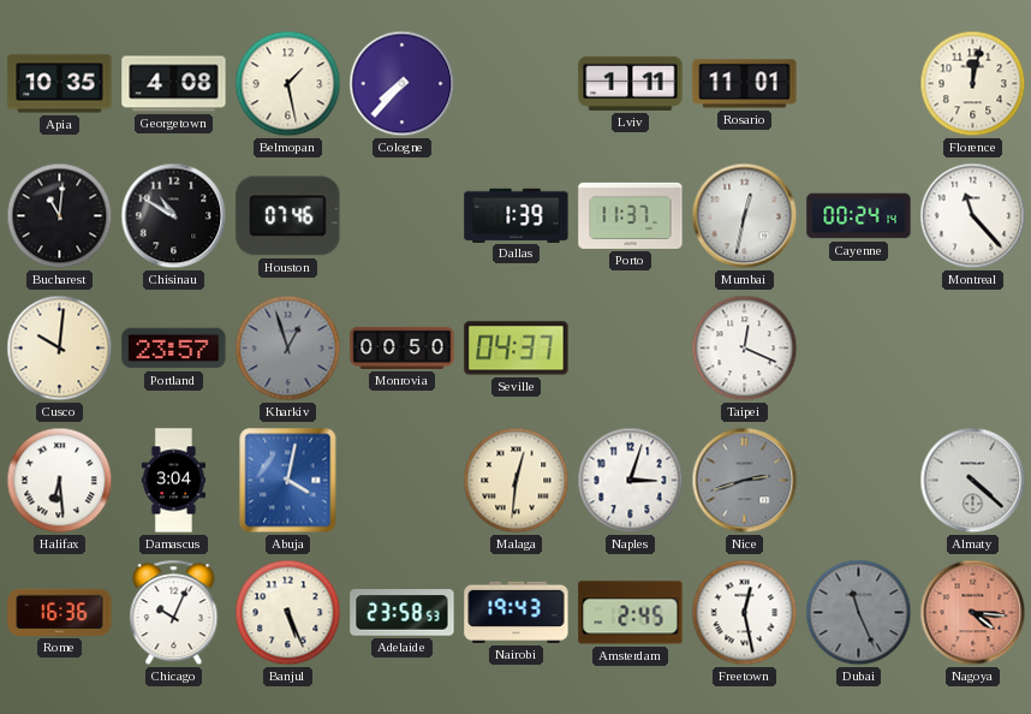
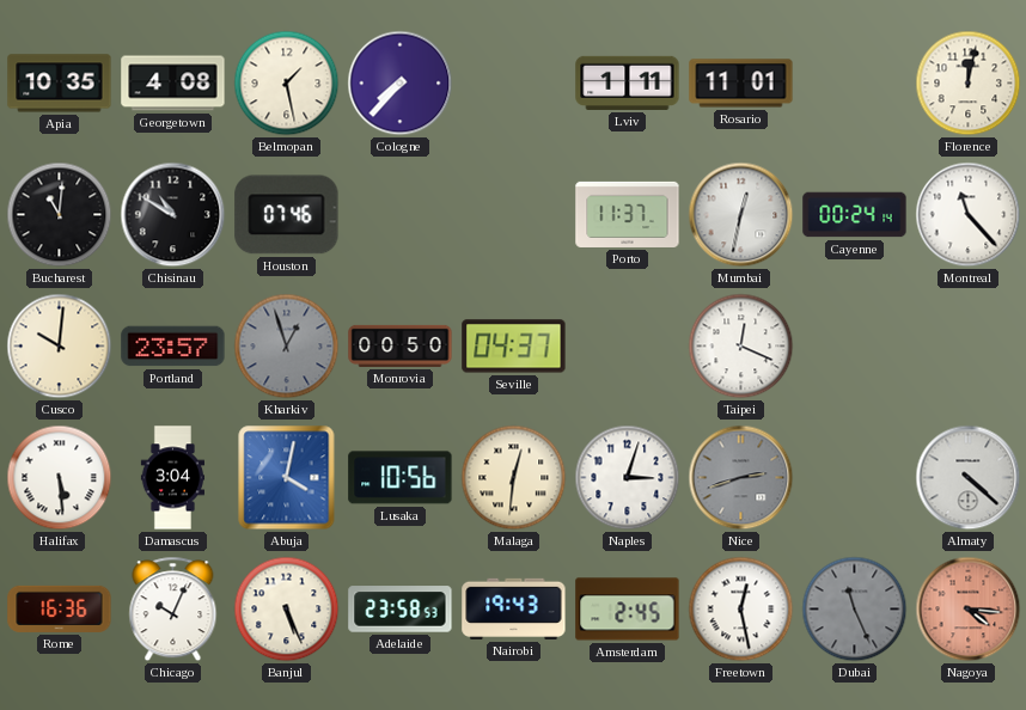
Dallas: 1:39 -> none
Halifax: 6:29 -> 5:29
Lusaka: none -> 10:56
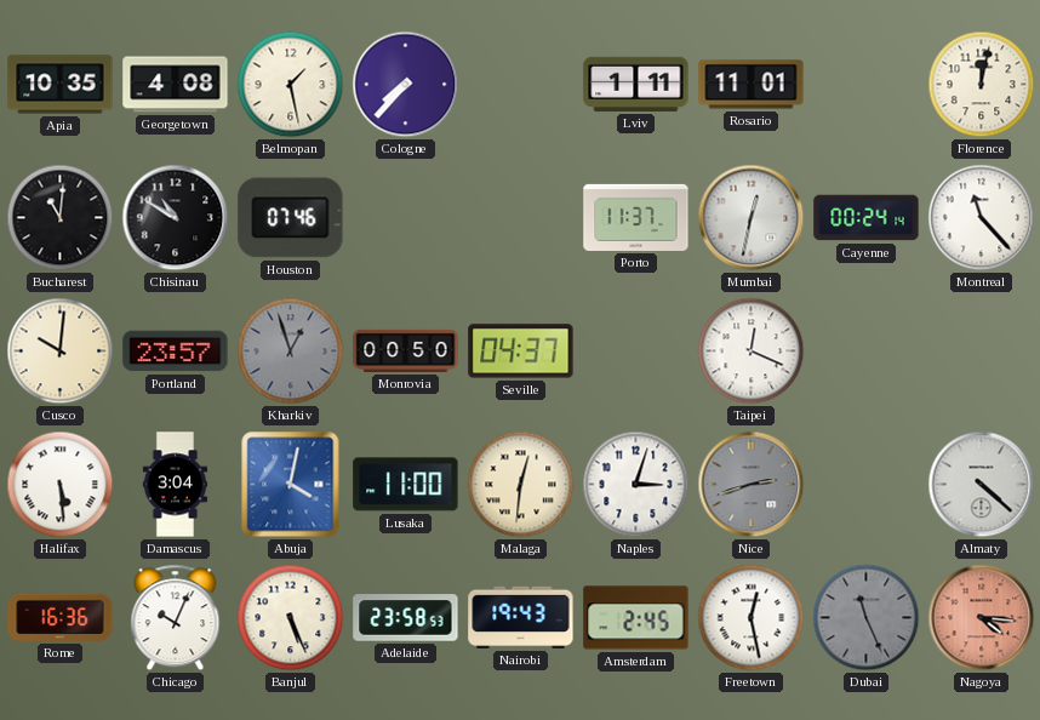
Lusaka: 10:56 -> 11:00
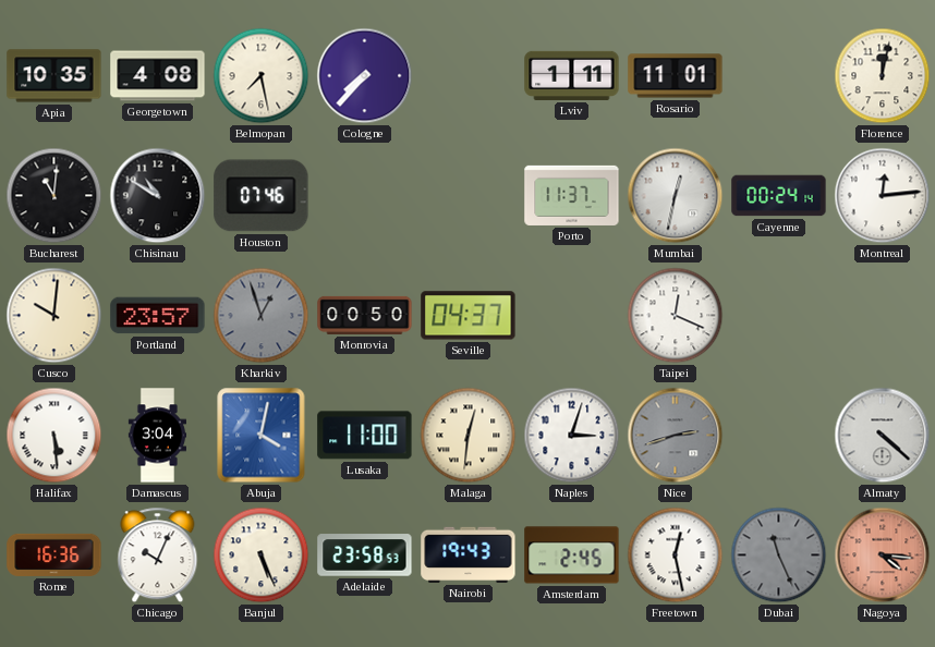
Belmopan: 1:28 -> 7:28
Montreal: 11:23 -> 12:14
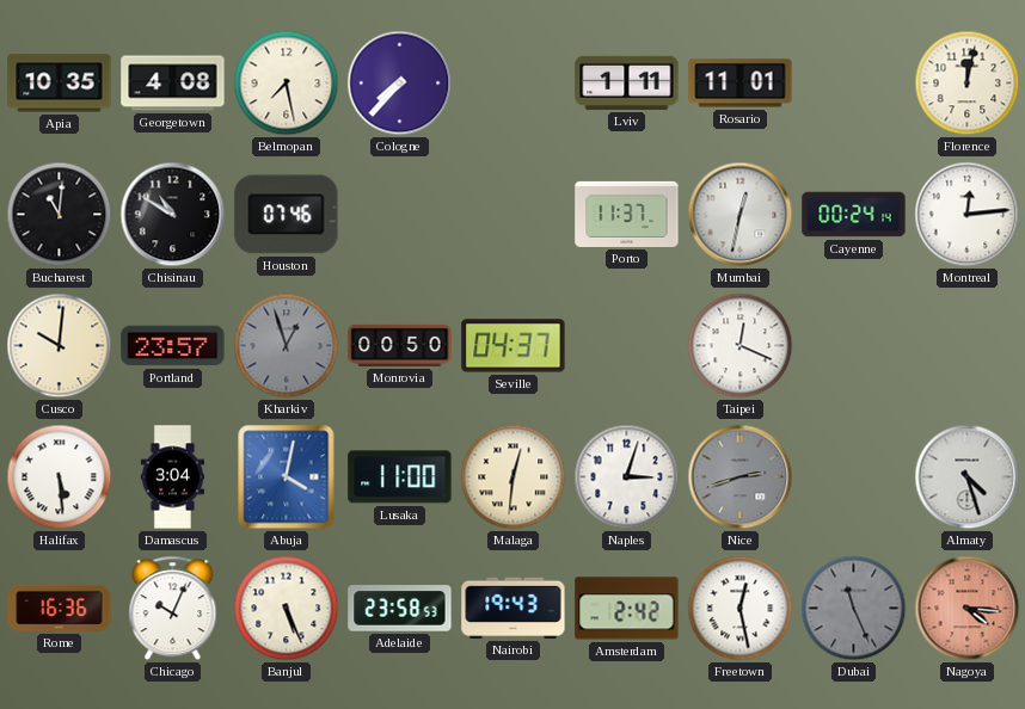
Almaty: 4:22 -> 4:27
Amsterdam: 2:45 -> 2:42
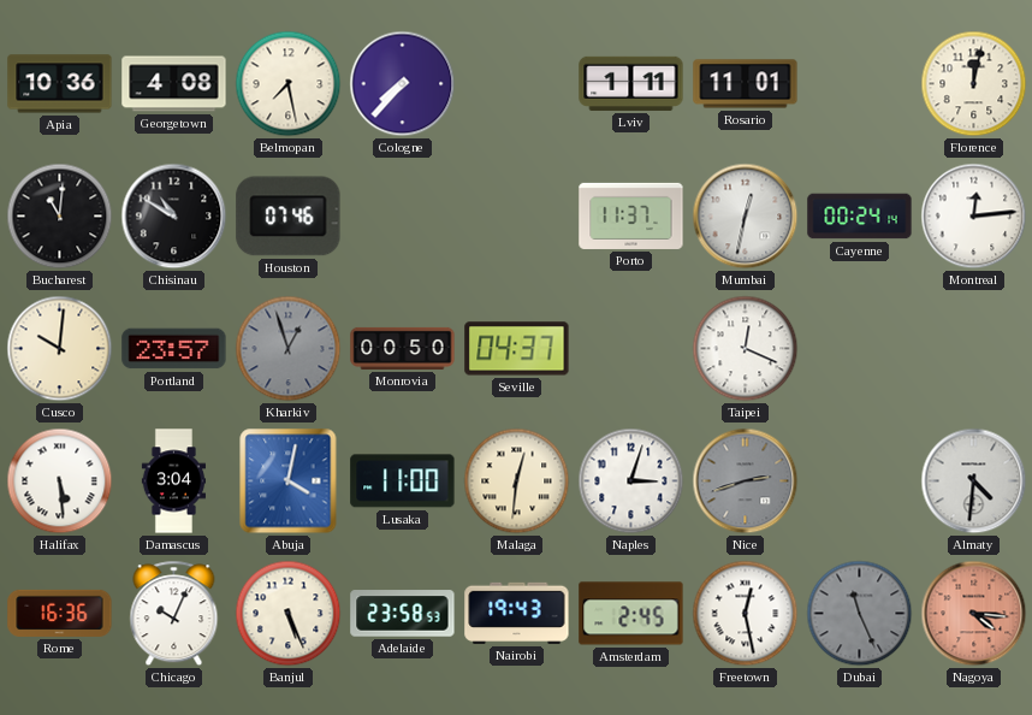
Apia: 10:35 -> 10:36
Almaty: 4:27 -> 4:31
Amsterdam: 2:42 -> 2:45
